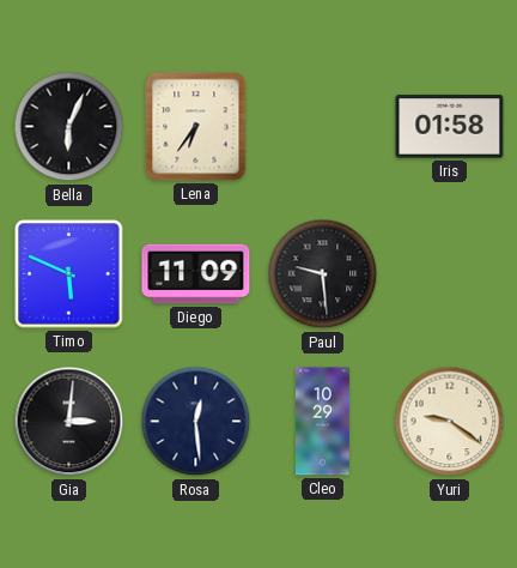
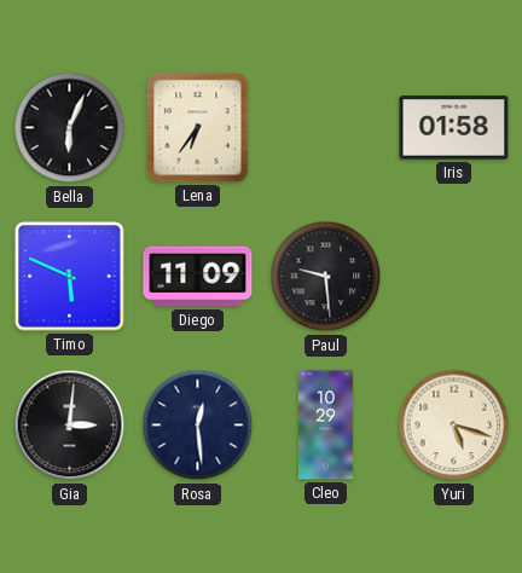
Yuri: 9:21 -> 5:18
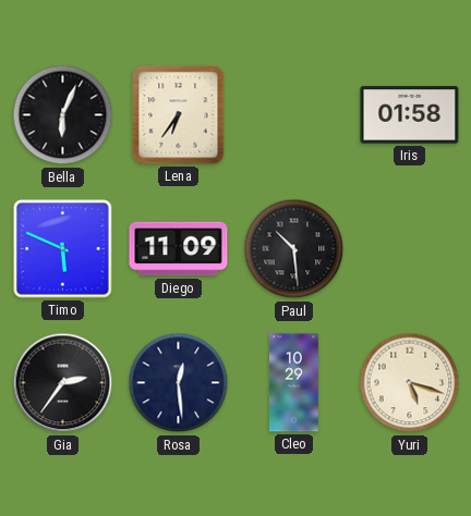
Paul: 9:29 -> 10:29
Gia: 3:01 -> 2:36
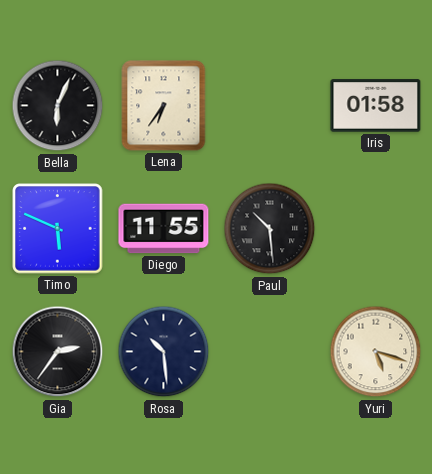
Diego: 11:09 -> 11:55
Rosa: 12:29 -> 10:29
Cleo: 10:29 -> none
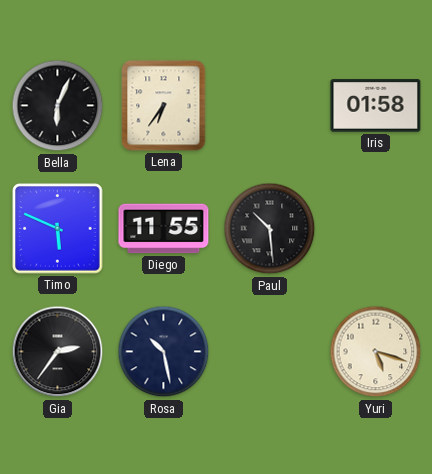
Rosa: 10:29 -> 10:28
